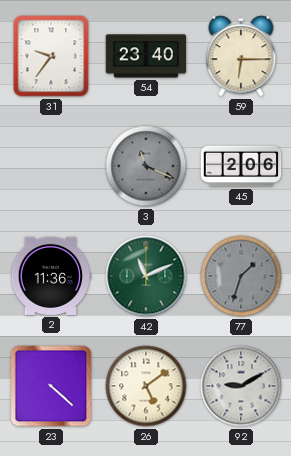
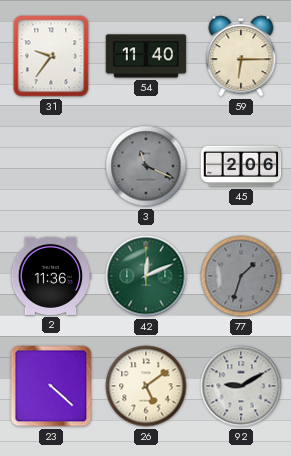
54: 23:40 -> 11:40
42: 11:11 -> 12:11
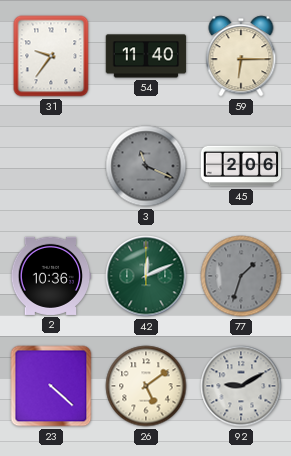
2: 11:36 -> 10:36
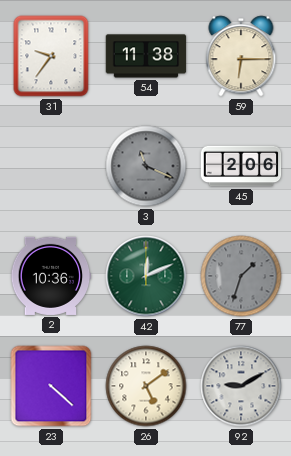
54: 11:40 -> 11:38
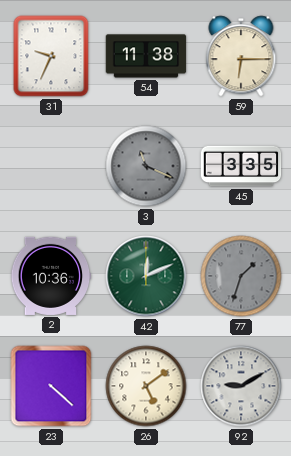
31: 9:36 -> 9:34
45: 2:06 -> 3:35
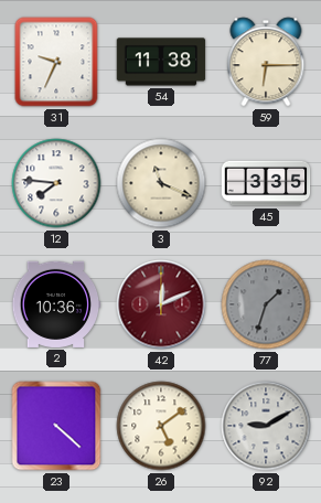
12: none -> 7:46
3 dial: grey -> cream
42 dial: green -> burgundy
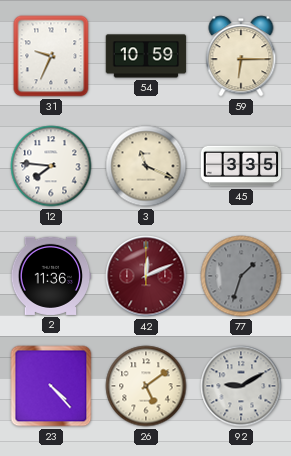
54: 11:38 -> 10:59
2: 10:36 -> 11:36
23: 4:22 -> 4:23
